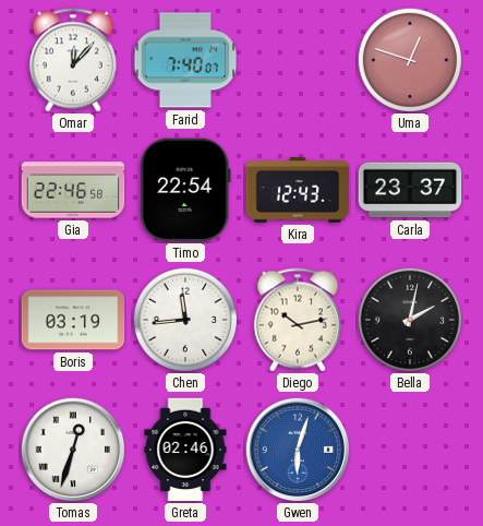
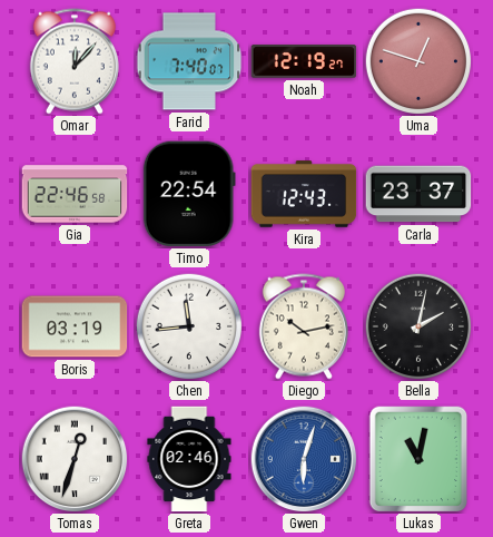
Noah: none -> 12:19
Lukas: none -> 11:02
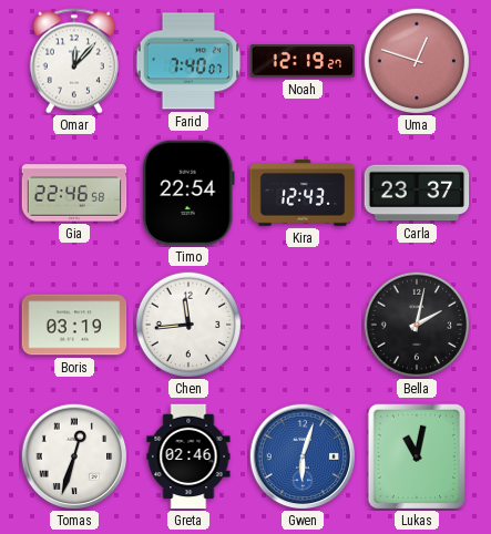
Diego: 10:13 -> none
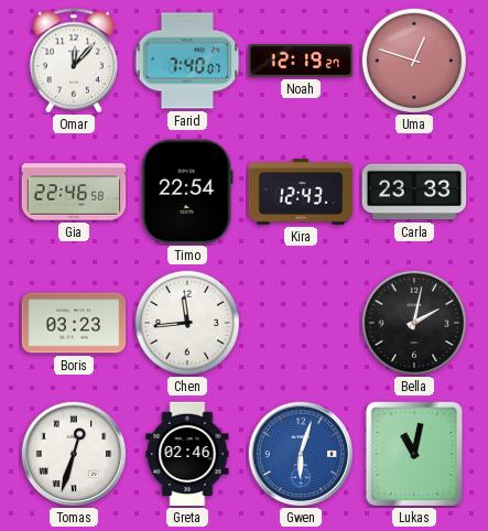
Carla: 23:37 -> 23:33
Boris: 03:19 -> 03:23
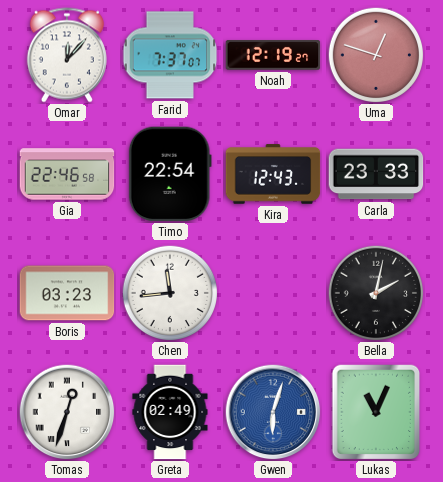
Farid: 7:40 -> 7:37
Greta: 02:46 -> 02:49
Lukas: 11:02 -> 11:04
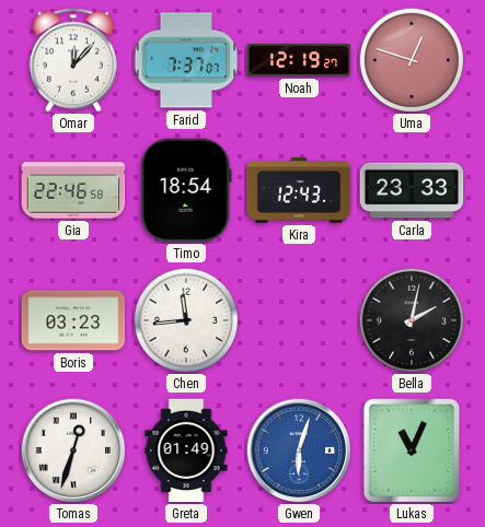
Timo: 22:54 -> 18:54
Greta: 02:49 -> 01:49
